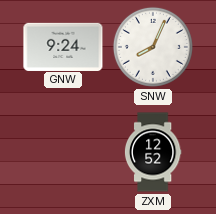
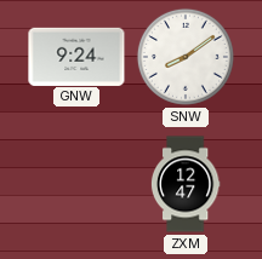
SNW: 8:04 -> 8:09
ZXM: 12:52 -> 12:47
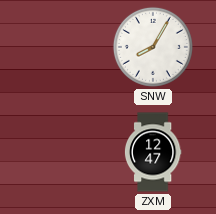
GNW: 9:24 -> none
SNW: 8:09 -> 8:05
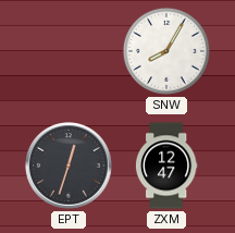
EPT: none -> 12:33
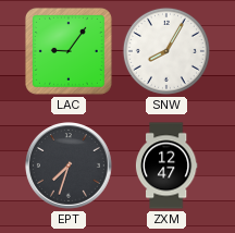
LAC: none -> 9:06
EPT: 12:33 -> 7:33
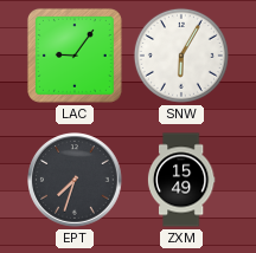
SNW: 8:05 -> 6:05
ZXM: 12:47 -> 15:49
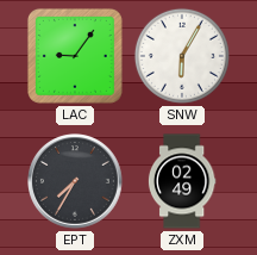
EPT: 7:33 -> 7:35
ZXM: 15:49 -> 02:49
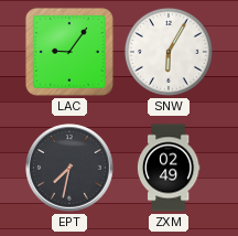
EPT: 7:35 -> 7:32
